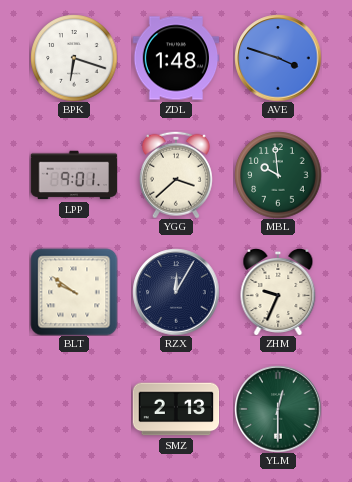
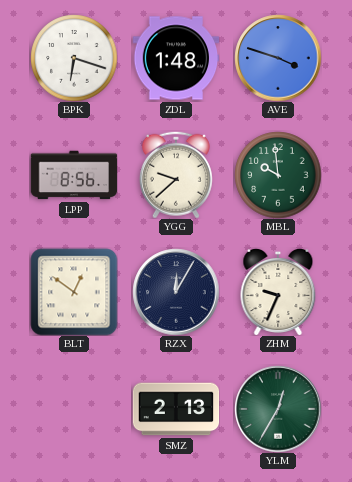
LPP: 9:01 -> 8:56
YGG: 3:38 -> 9:38
BLT: 9:51 -> 12:51
YLM: 12:30 -> 12:35
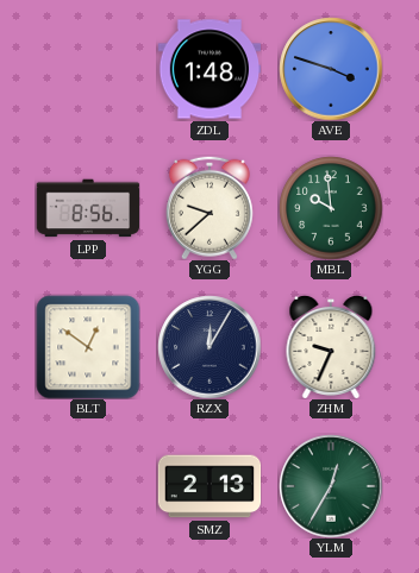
BPK: 6:18 -> none
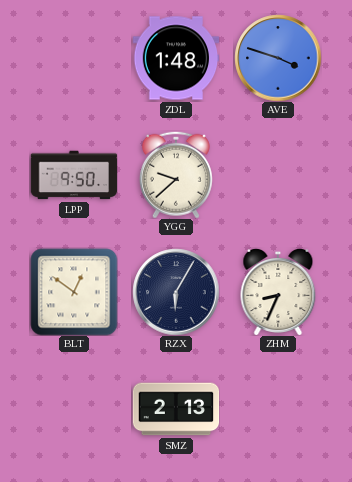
LPP: 8:56 -> 9:50
MBL: 9:59 -> none
RZX: 12:05 -> 6:05
ZHM: 9:34 -> 8:34
YLM: 12:35 -> none
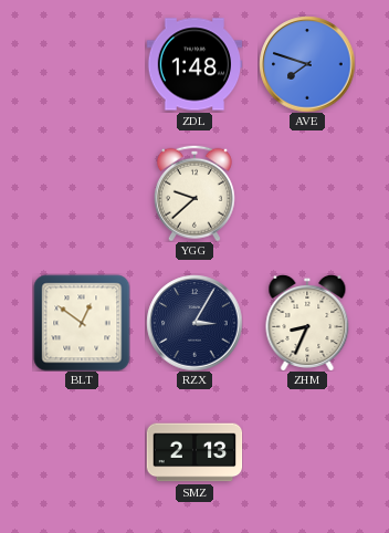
AVE: 3:48 -> 7:48
LPP: 9:50 -> none
RZX: 6:05 -> 3:05
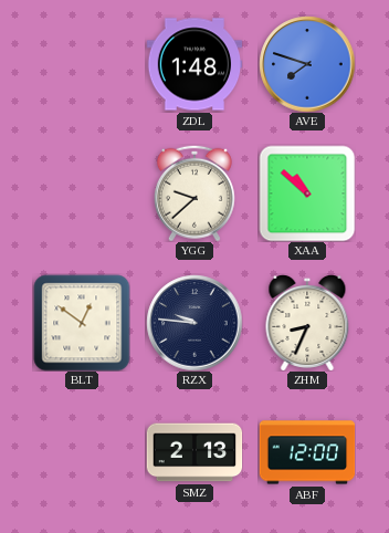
XAA: none -> 10:52
RZX: 3:05 -> 9:46
ABF: none -> 12:00
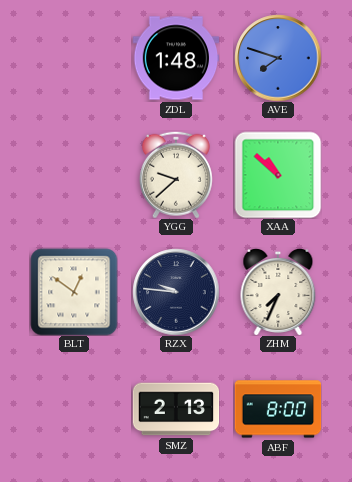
ZHM: 8:34 -> 7:34
ABF: 12:00 -> 8:00
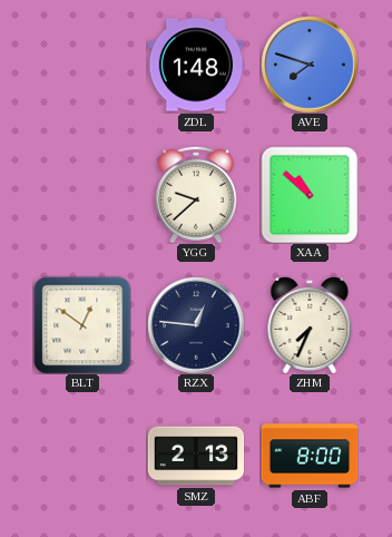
RZX: 9:46 -> 12:46
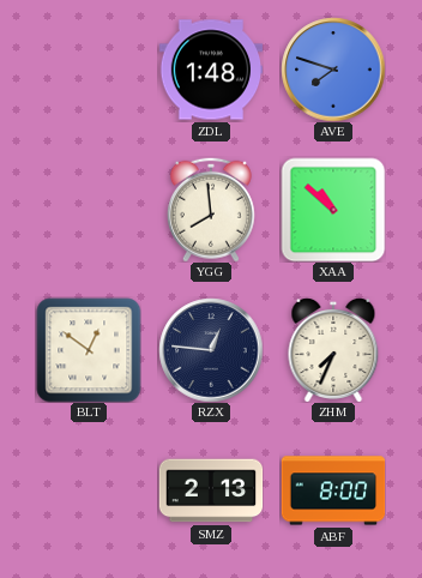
YGG: 9:38 -> 7:59
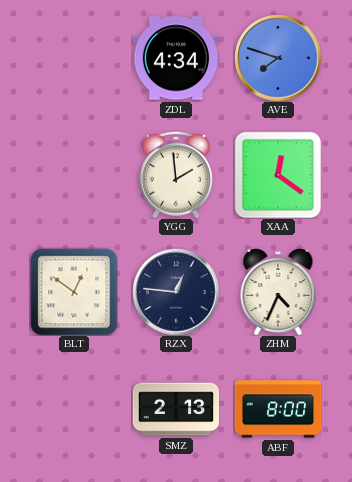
ZDL: 1:48 -> 4:34
YGG: 7:59 -> 1:59
XAA: 10:52 -> 12:21
ZHM: 7:34 -> 4:34
